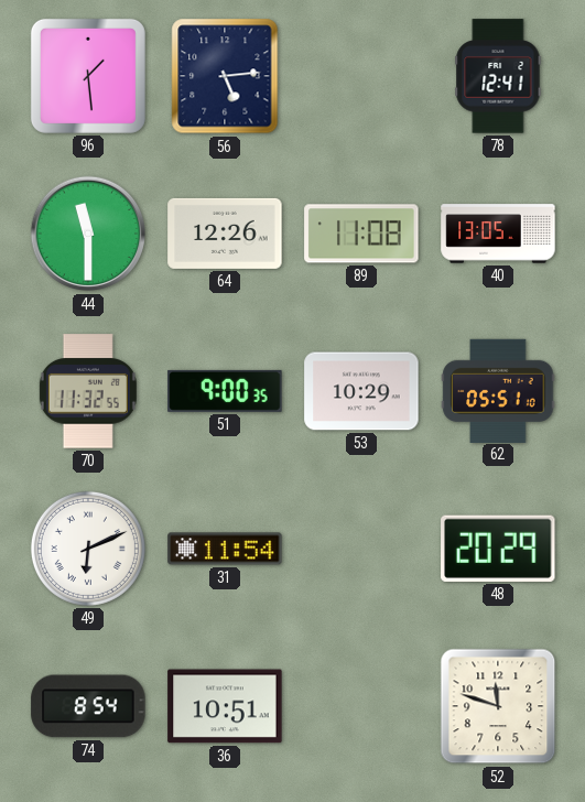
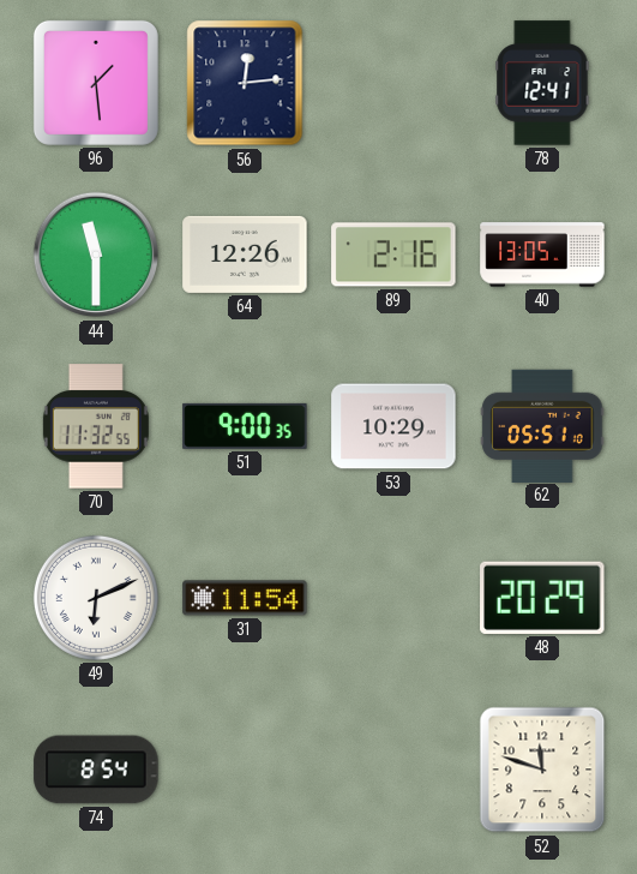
56: 5:14 -> 12:14
89: 11:08 -> 2:16
36: 10:51 -> none
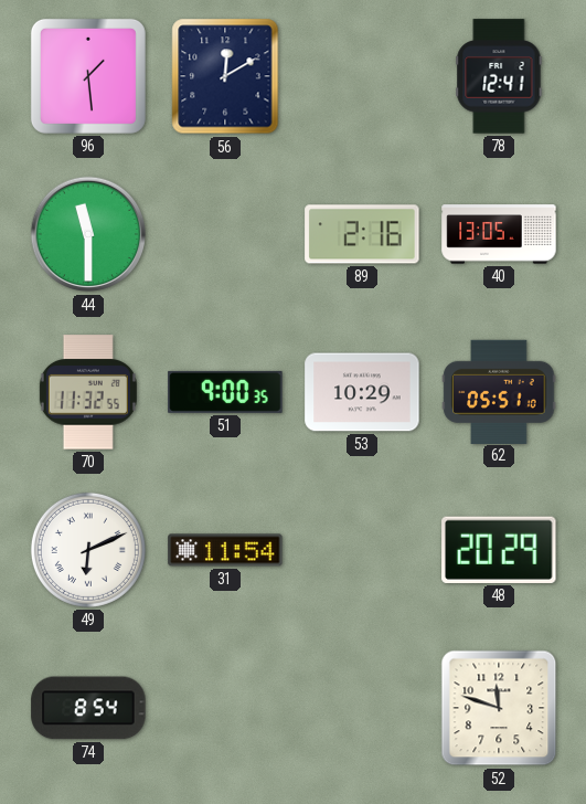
56: 12:14 -> 12:10
64: 12:26 -> none
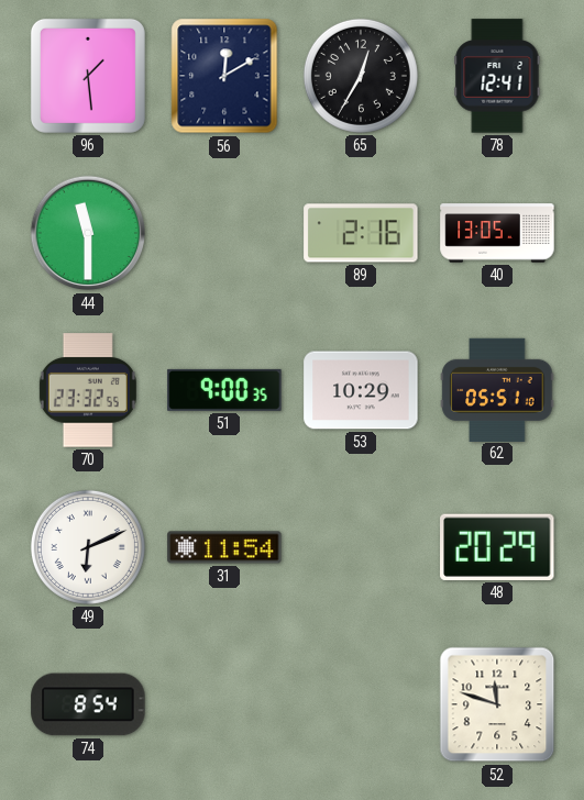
65: none -> 12:35
70: 11:32 -> 23:32
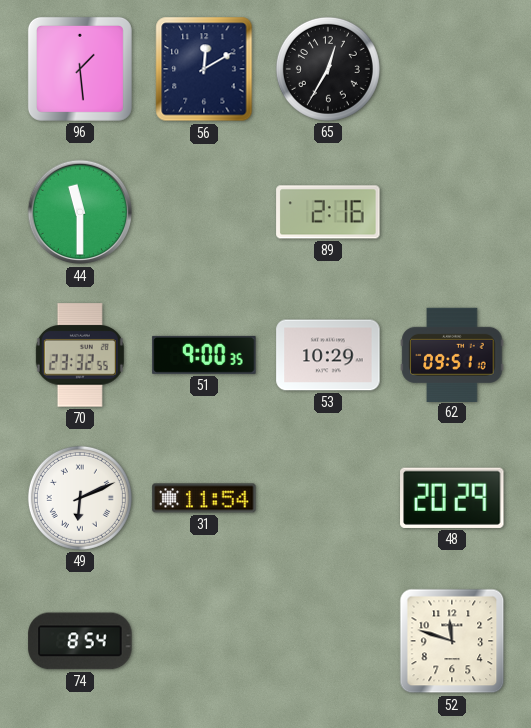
78: 12:41 -> none
40: 13:05 -> none
62: 05:51 -> 09:51
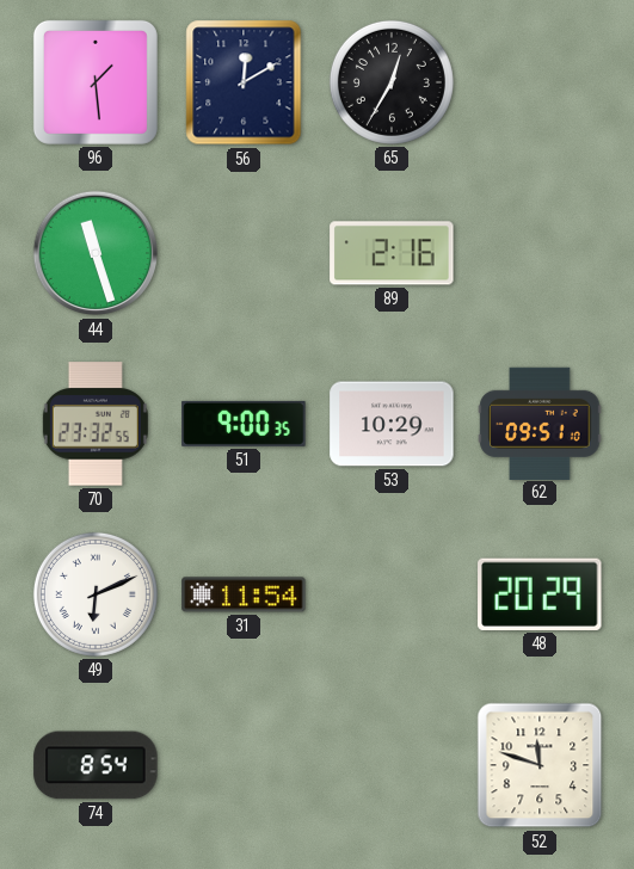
44: 11:30 -> 11:27
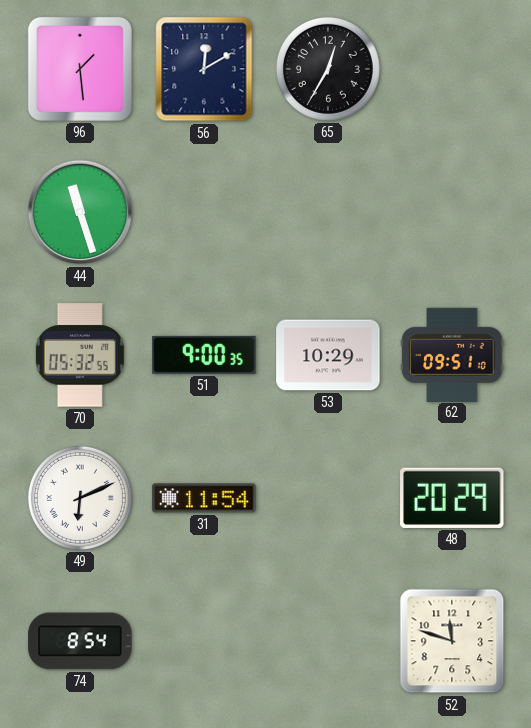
89: 2:16 -> none
70: 23:32 -> 05:32
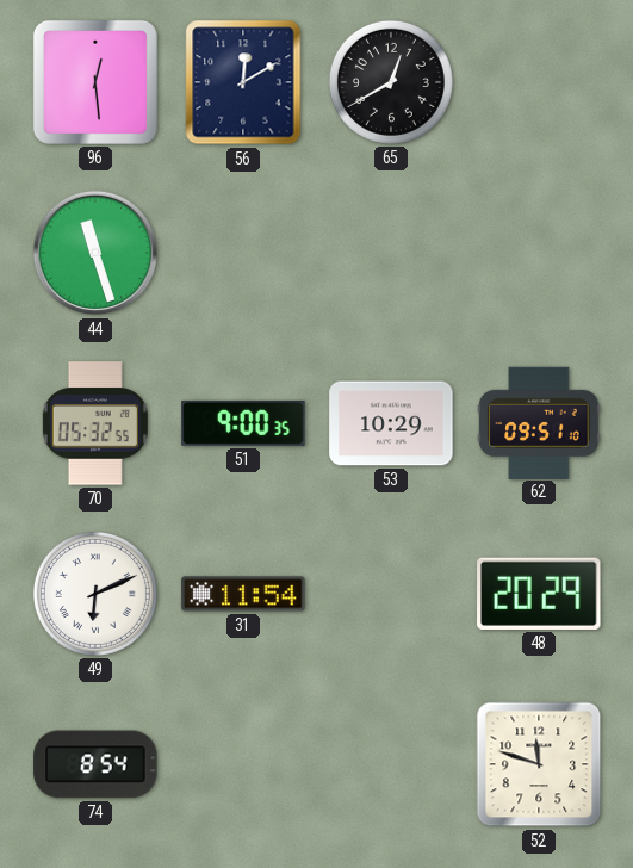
96: 1:29 -> 12:29
65: 12:35 -> 12:40
